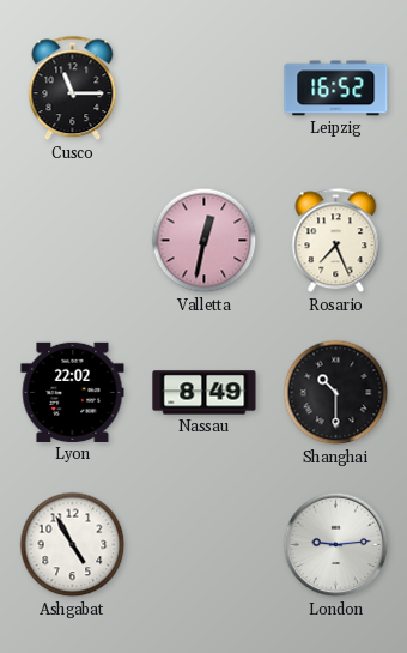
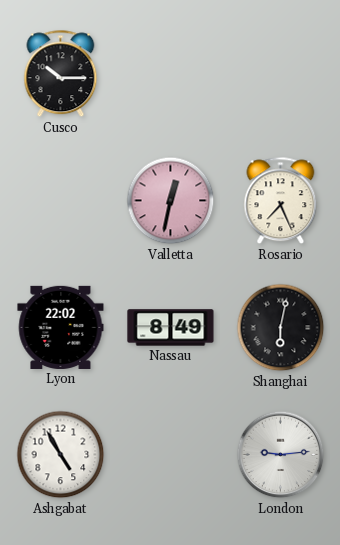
Cusco: 11:15 -> 10:15
Leipzig: 16:52 -> none
Shanghai: 10:30 -> 6:02
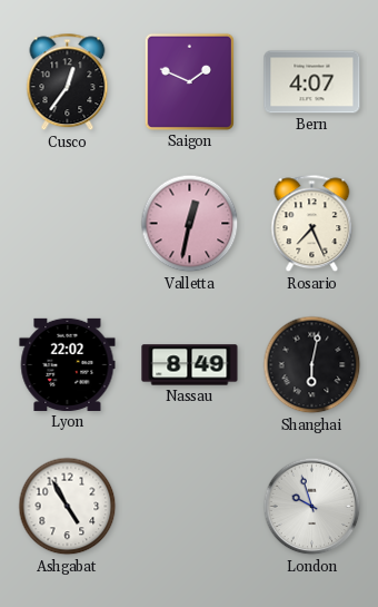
Cusco: 10:15 -> 12:36
Saigon: none -> 1:49
Bern: none -> 4:07
London: 9:14 -> 9:57
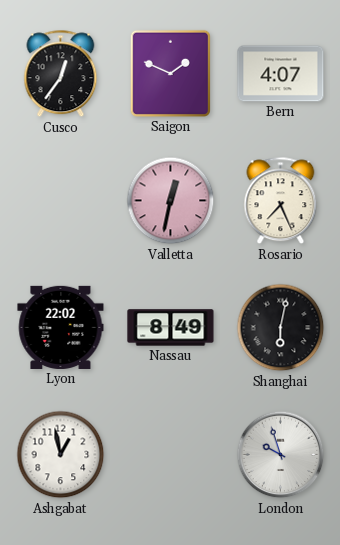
Ashgabat: 4:55 -> 12:58
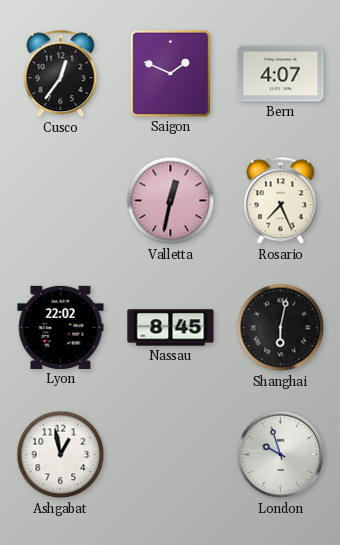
Nassau: 8:49 -> 8:45
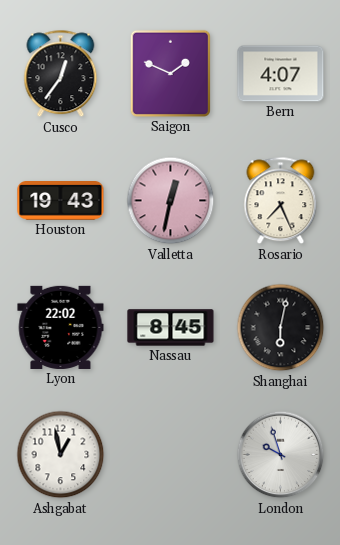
Houston: none -> 19:43
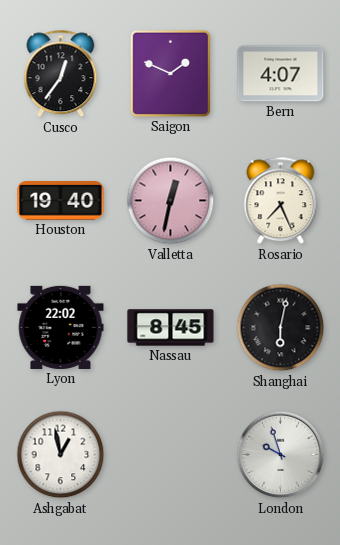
Houston: 19:43 -> 19:40
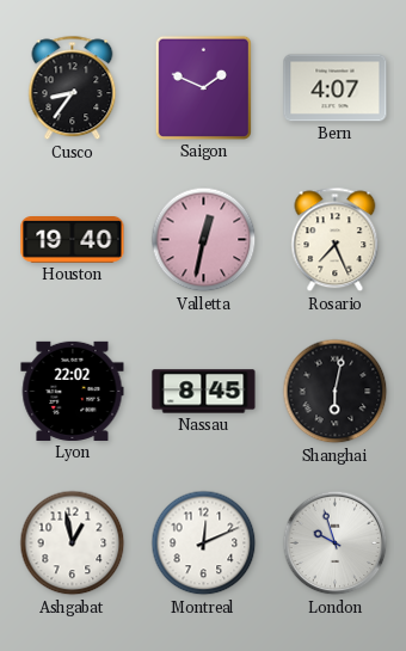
Cusco: 12:36 -> 8:36
Montreal: none -> 12:11
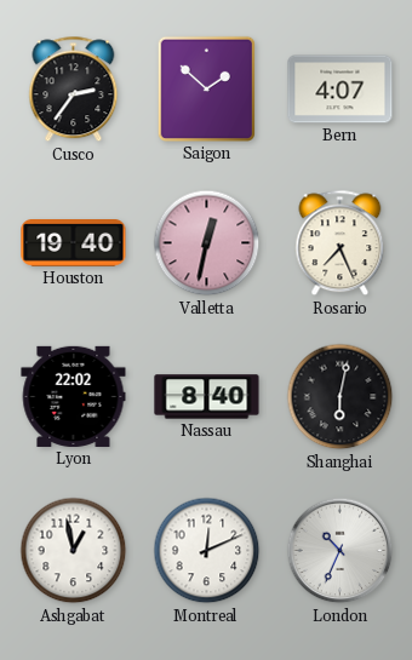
Cusco: 8:36 -> 2:36
Saigon: 1:49 -> 1:52
Nassau: 8:45 -> 8:40
London: 9:57 -> 10:34
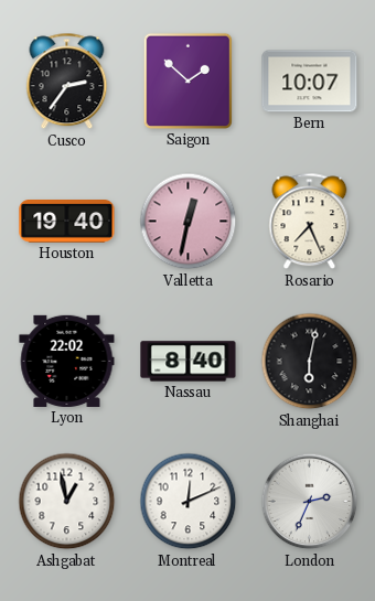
Bern: 4:07 -> 10:07
London: 10:34 -> 2:34
